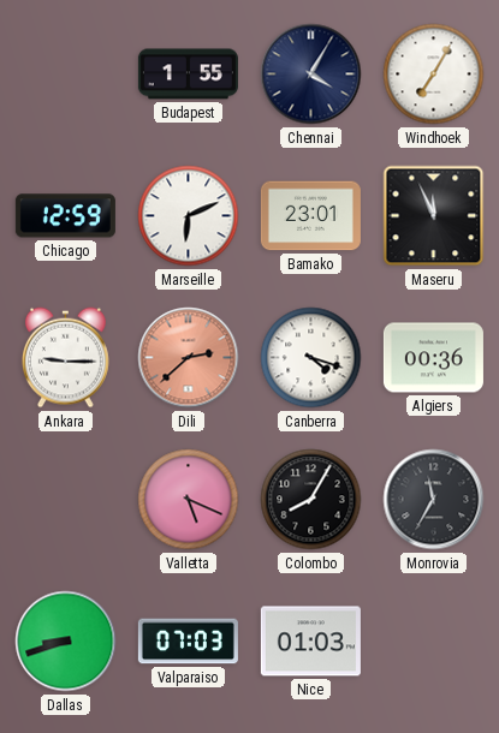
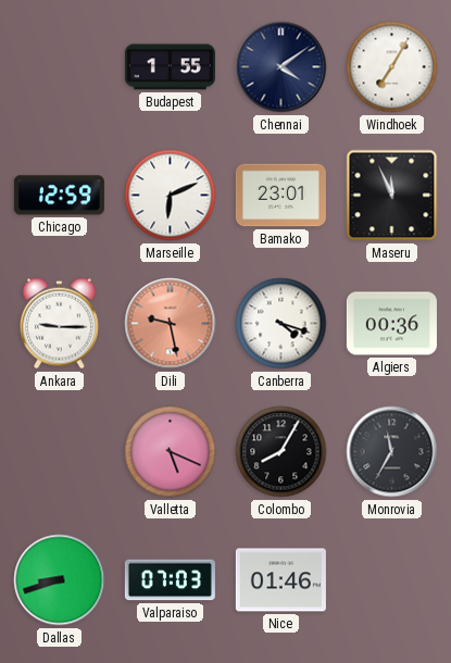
Chennai: 4:05 -> 4:09
Dili: 2:38 -> 9:28
Nice: 01:03 -> 01:46
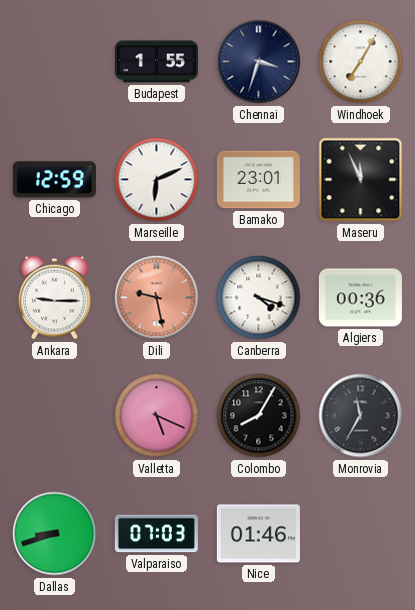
Chennai: 4:09 -> 3:33
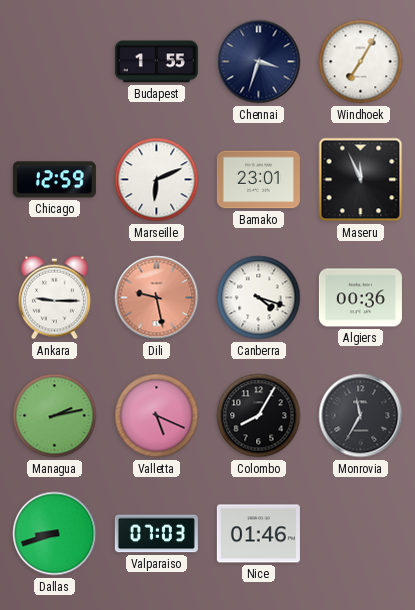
Managua: none -> 2:13
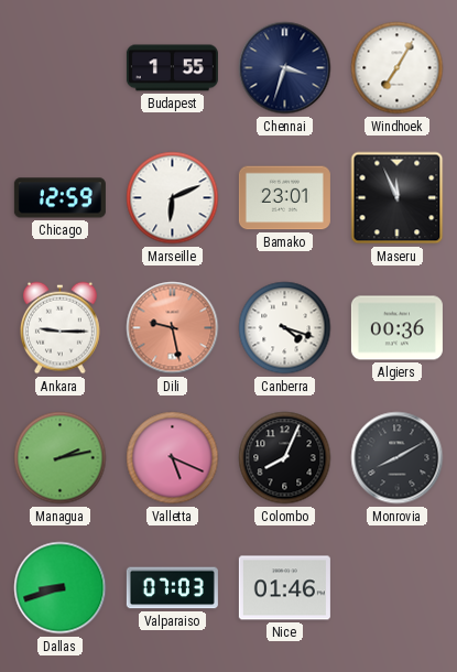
Colombo: 8:05 -> 8:04
Monrovia: 11:35 -> 8:10
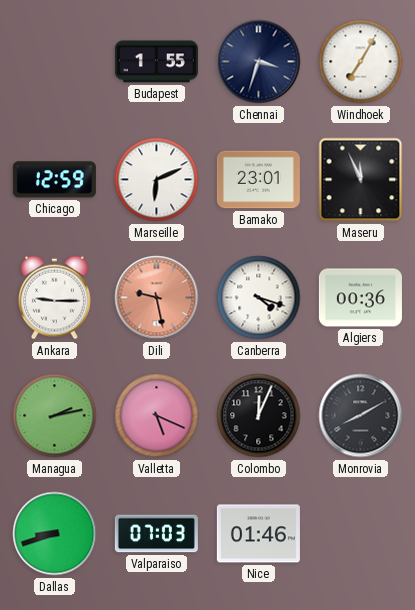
Colombo: 8:04 -> 12:04
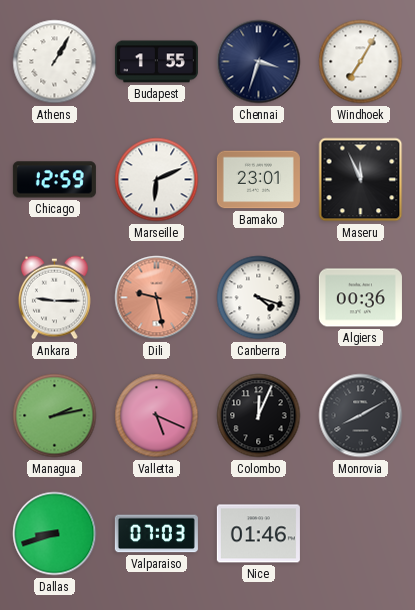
Athens: none -> 1:05
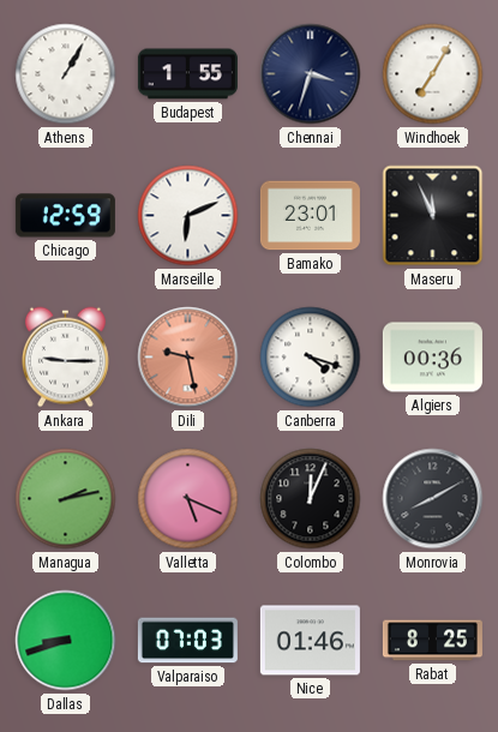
Rabat: none -> 8:25
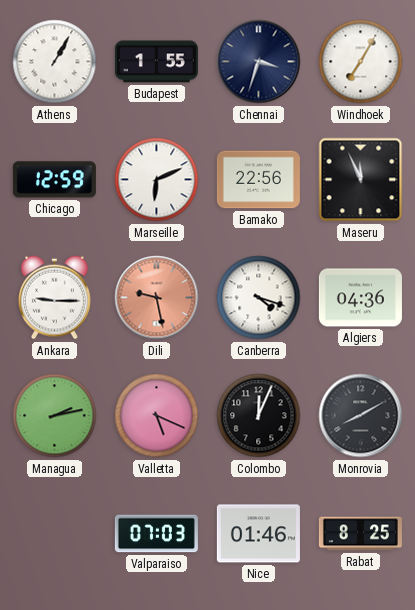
Bamako: 23:01 -> 22:56
Algiers: 00:36 -> 04:36
Dallas: 8:42 -> none
